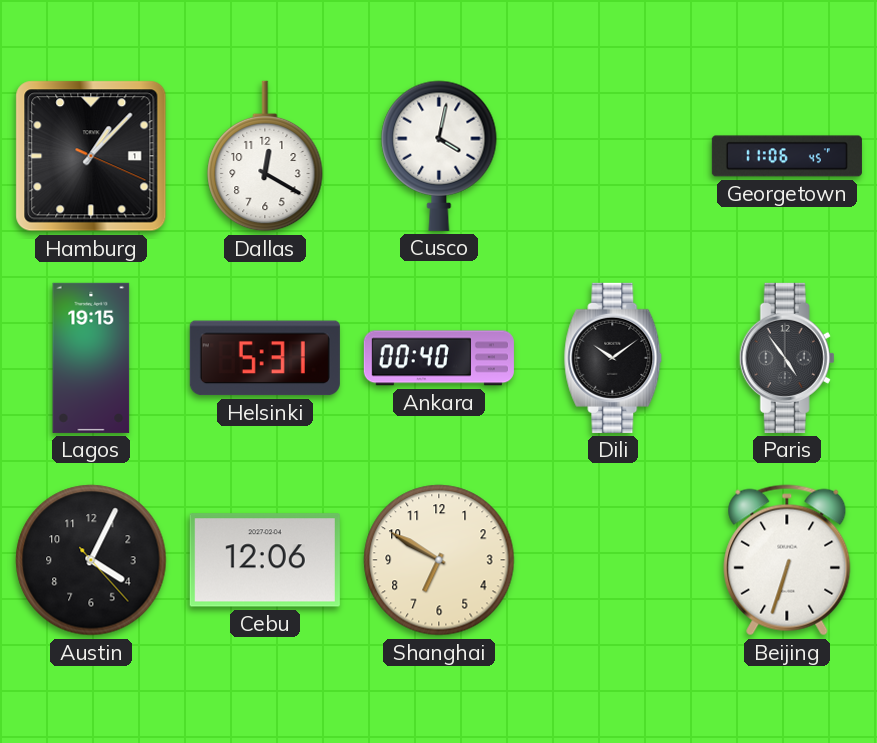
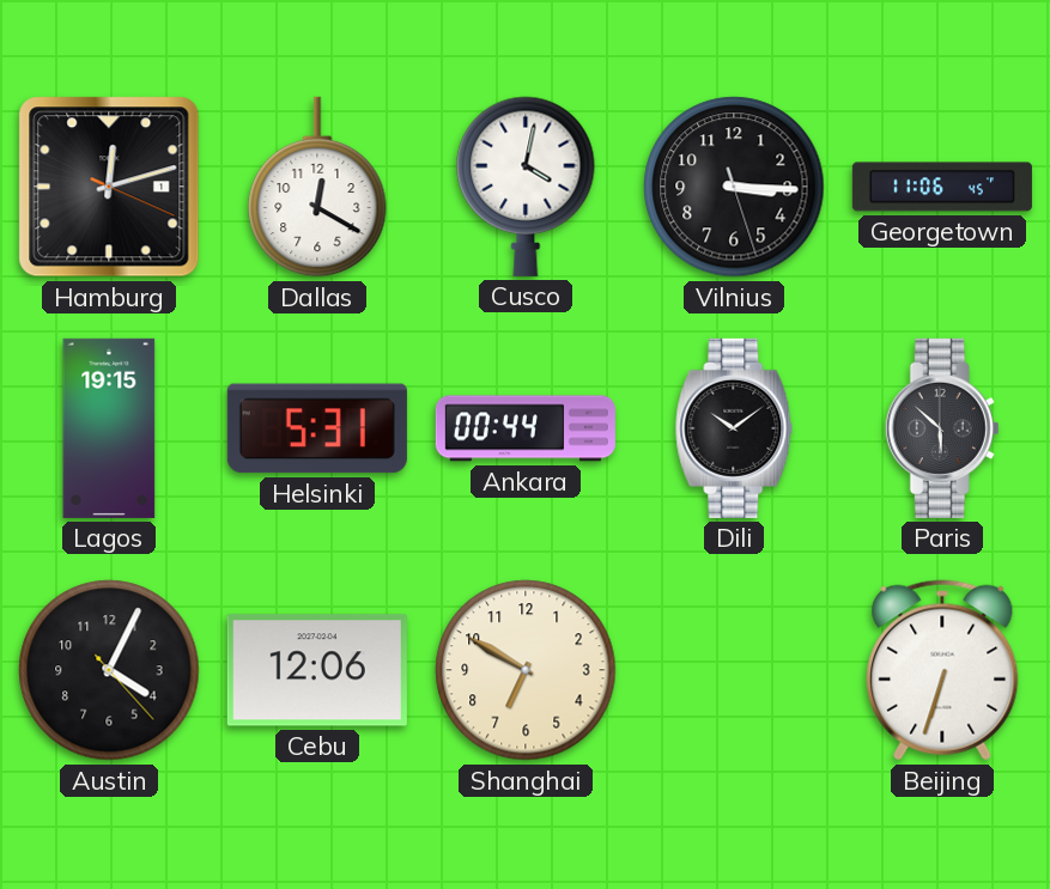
Hamburg: 1:07 -> 12:12
Vilnius: none -> 3:15
Ankara: 00:40 -> 00:44
Paris: 4:54 -> 5:52
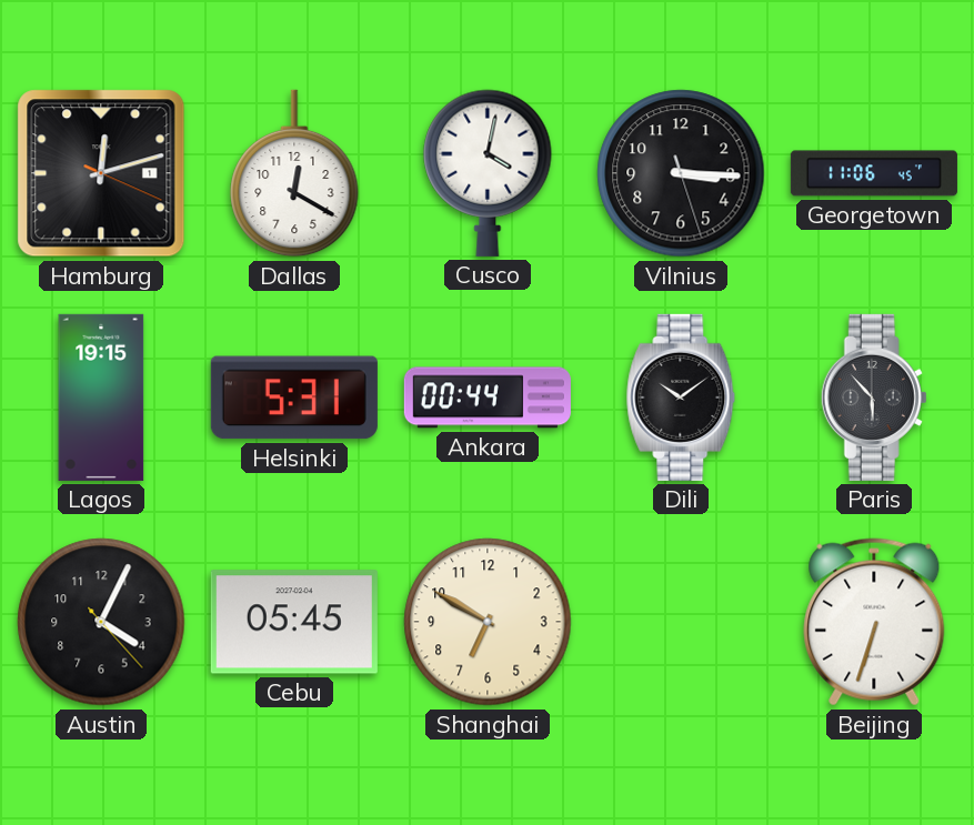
Paris: 5:52 -> 5:53
Cebu: 12:06 -> 05:45
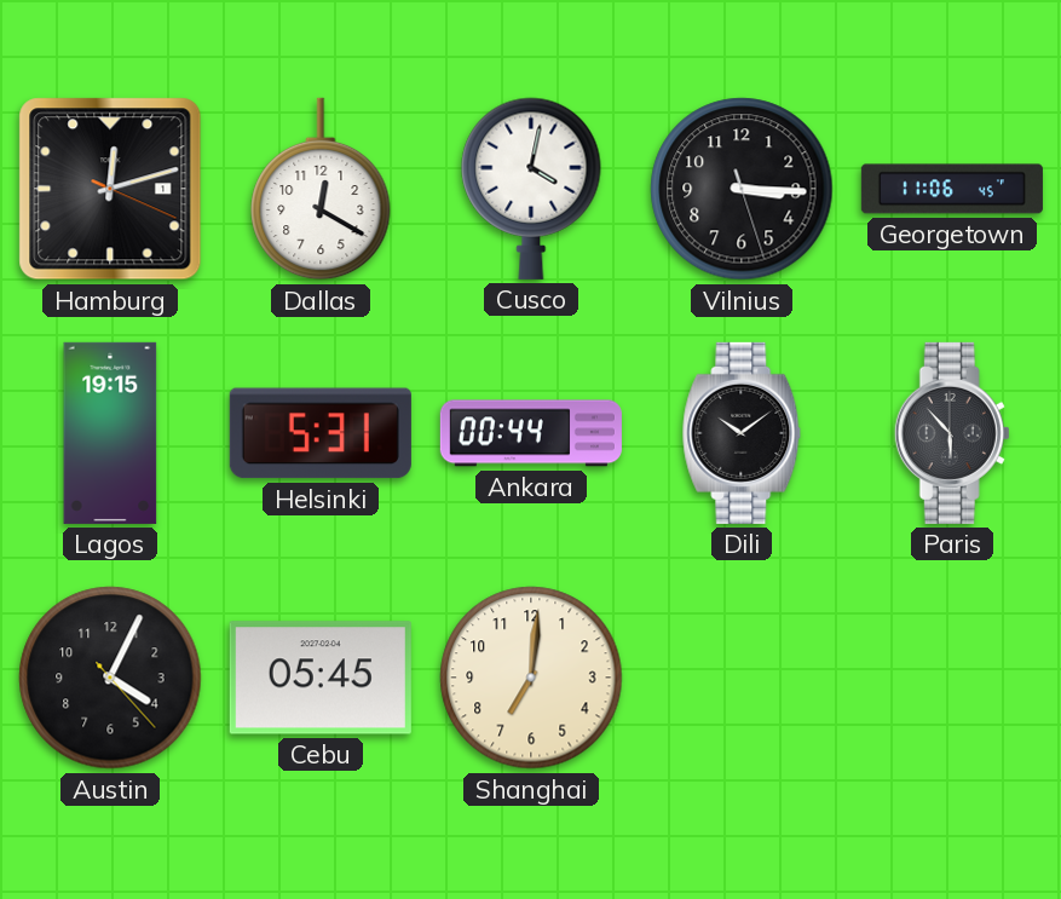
Shanghai: 6:50 -> 7:01
Beijing: 6:33 -> none
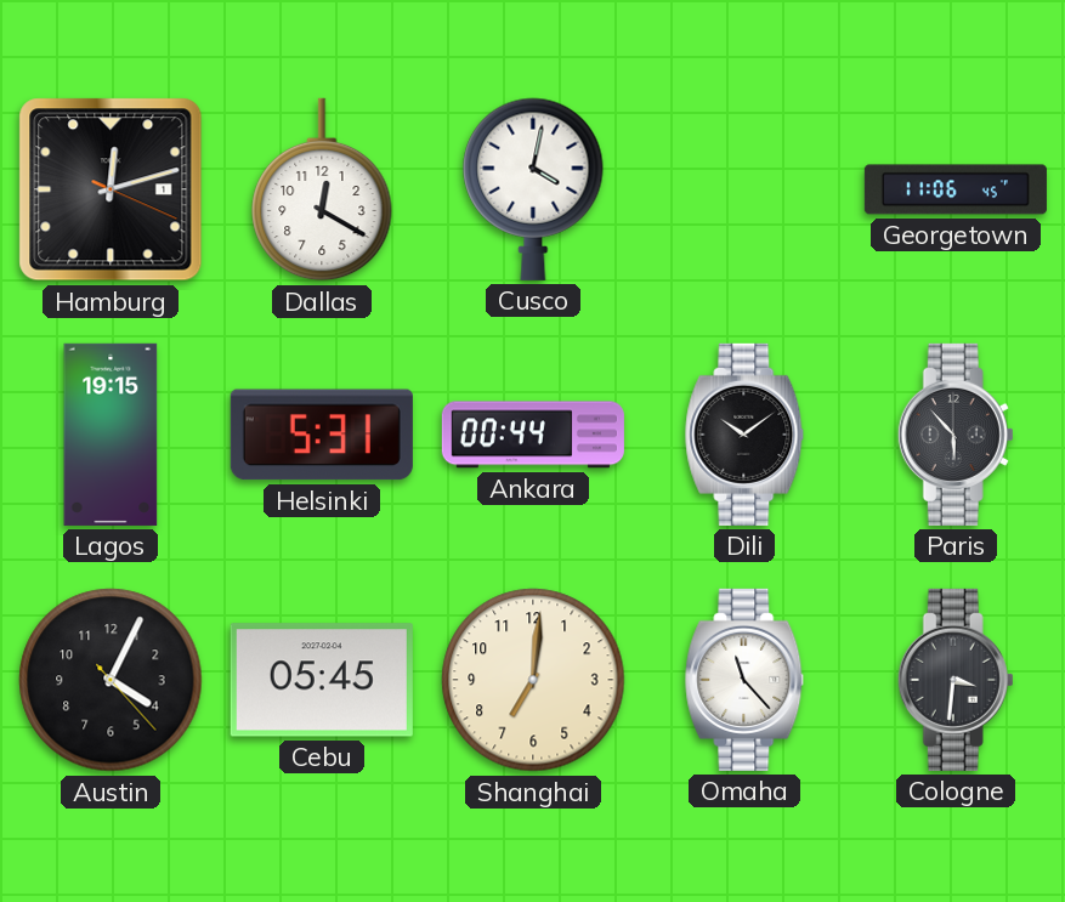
Vilnius: 3:15 -> none
Omaha: none -> 11:23
Cologne: none -> 3:31
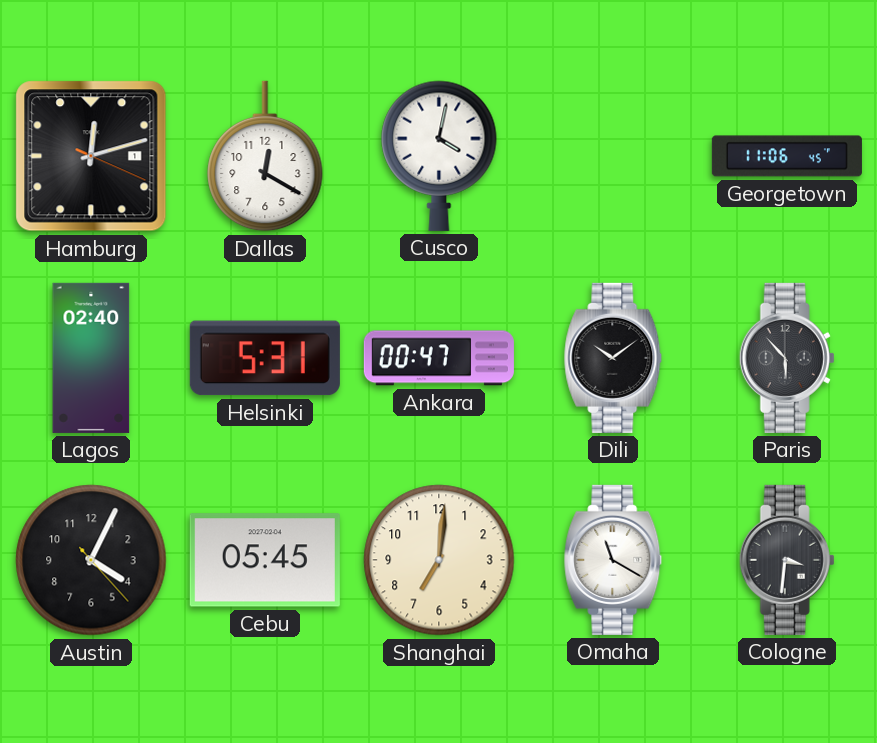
Lagos: 19:15 -> 02:40
Ankara: 00:44 -> 00:47
Omaha: 11:23 -> 11:20
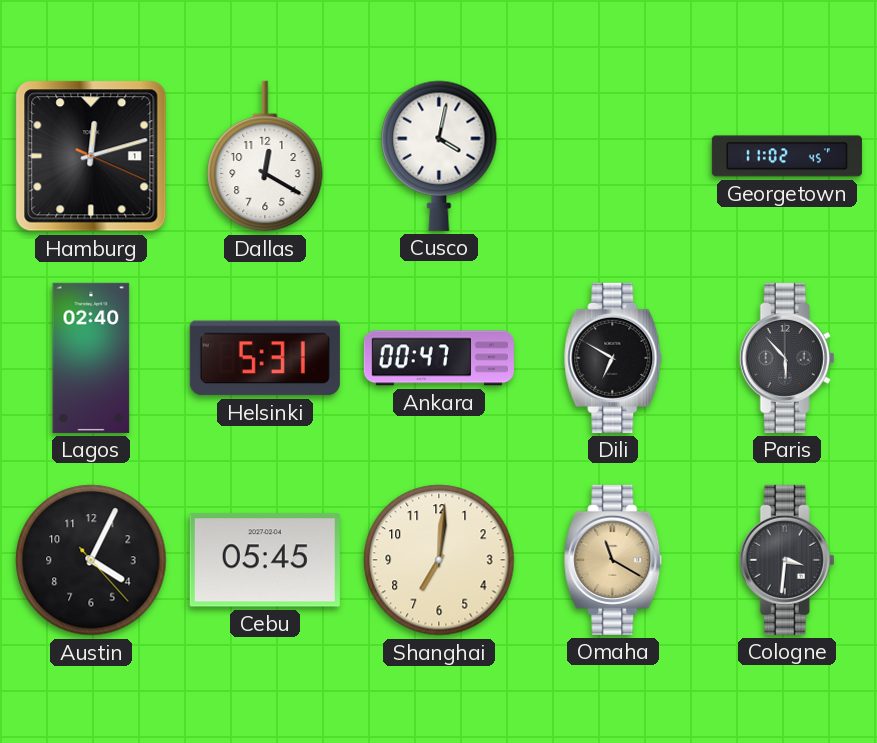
Georgetown: 11:06 -> 11:02
Dili: 10:09 -> 6:50
Omaha dial: white -> champagne
